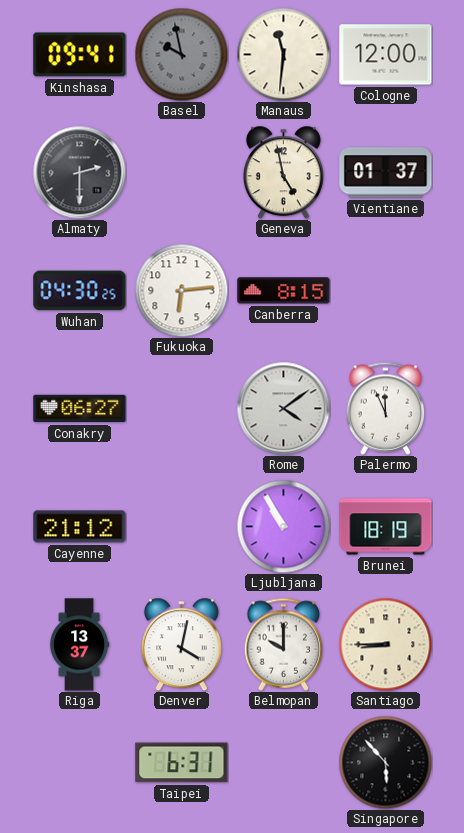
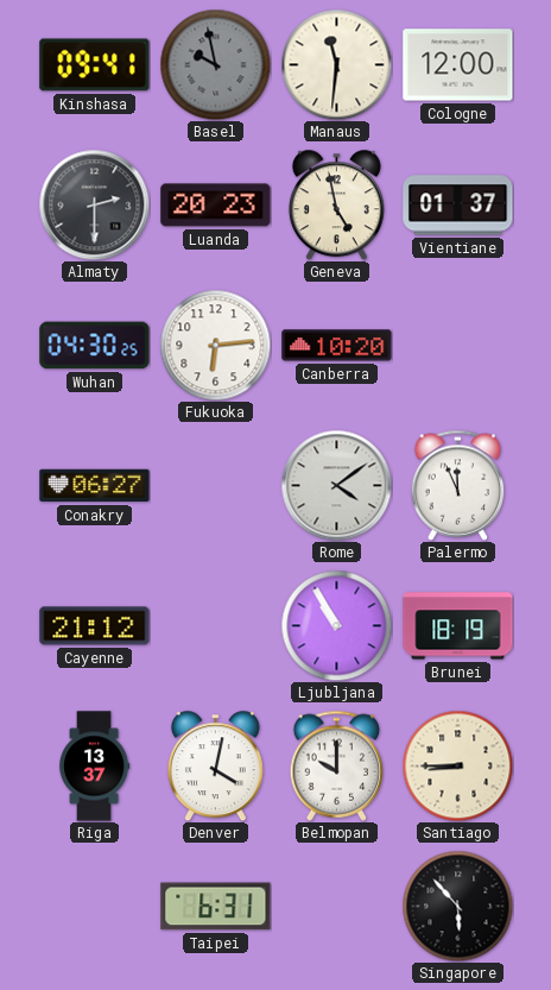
Luanda: none -> 20:23
Canberra: 8:15 -> 10:20
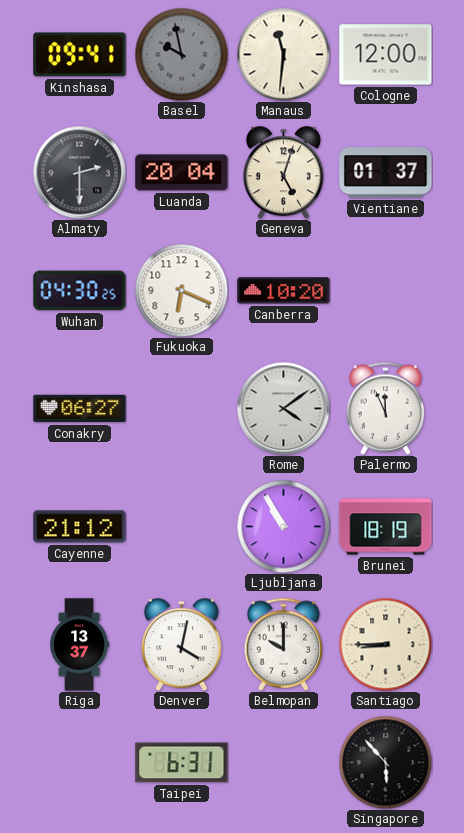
Luanda: 20:23 -> 20:04
Geneva: 4:58 -> 5:03
Fukuoka: 6:14 -> 6:19
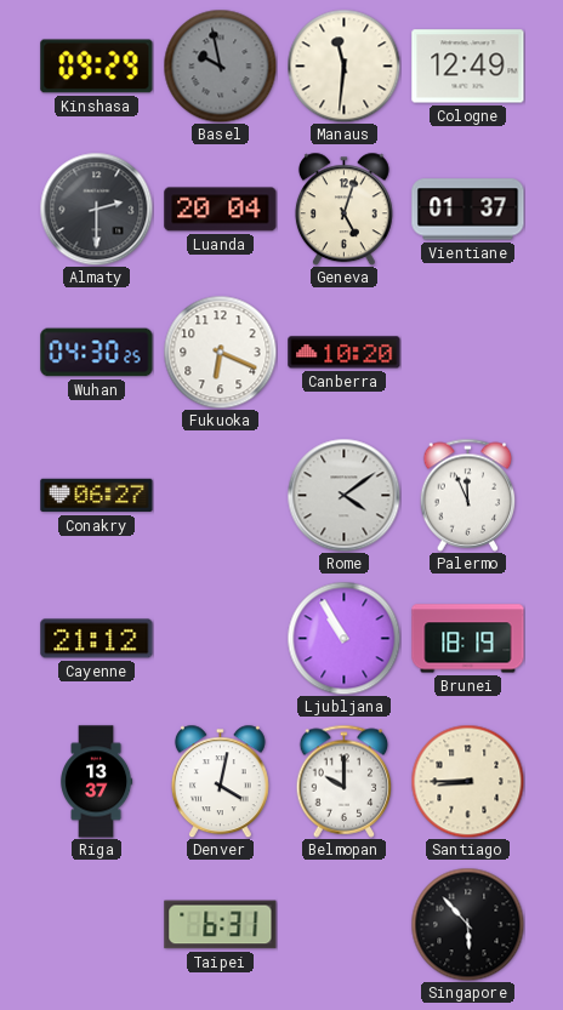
Kinshasa: 09:41 -> 09:29
Cologne: 12:00 -> 12:49
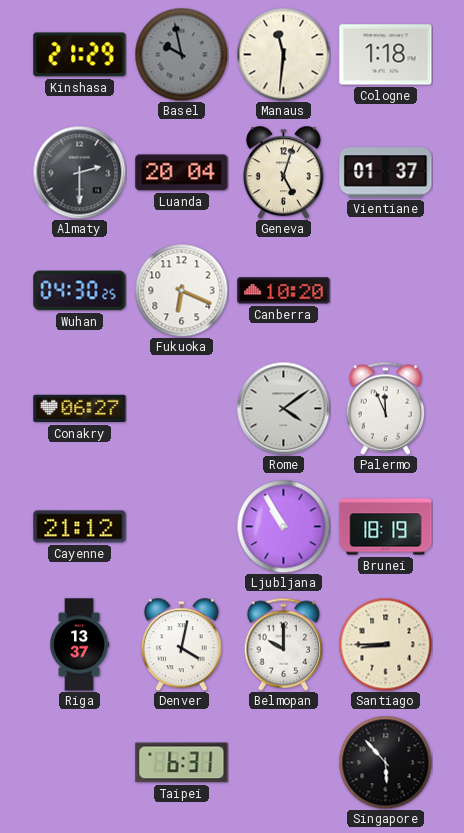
Kinshasa: 09:29 -> 21:29
Cologne: 12:49 -> 1:18
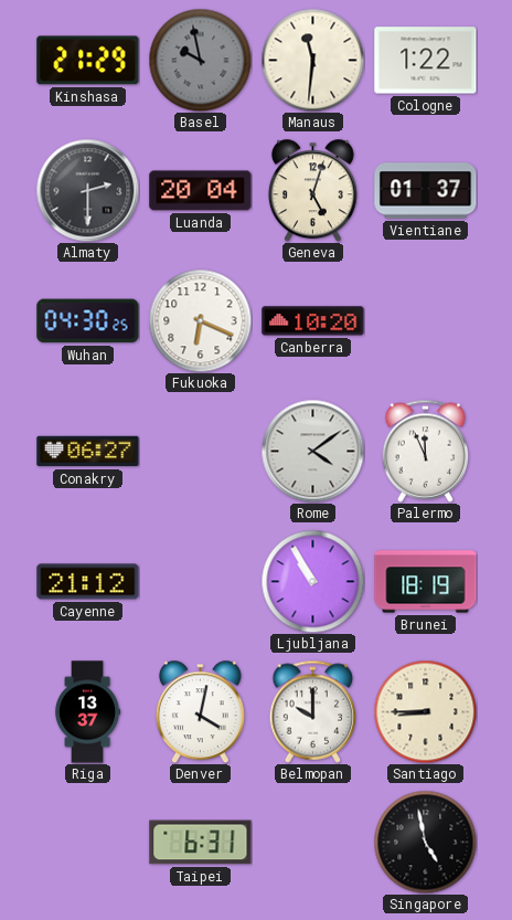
Cologne: 1:18 -> 1:22
Singapore: 5:53 -> 4:58
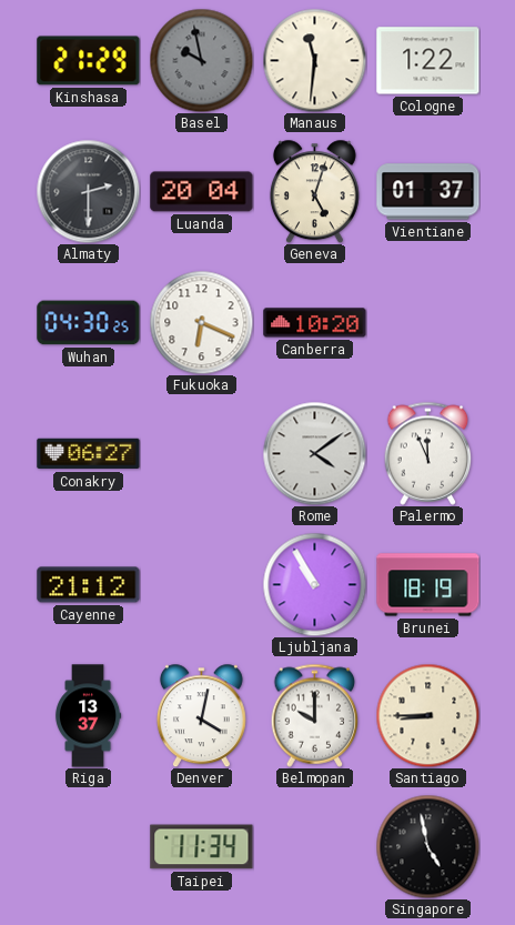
Taipei: 6:31 -> 11:34
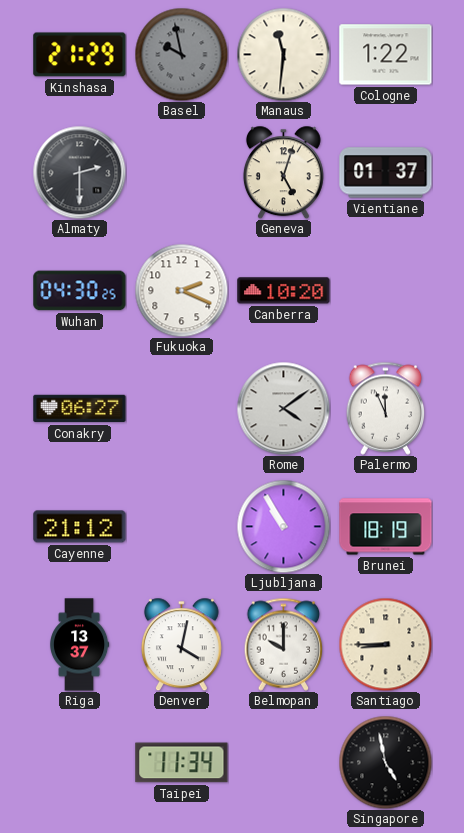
Luanda: 20:04 -> none
Fukuoka: 6:19 -> 2:19
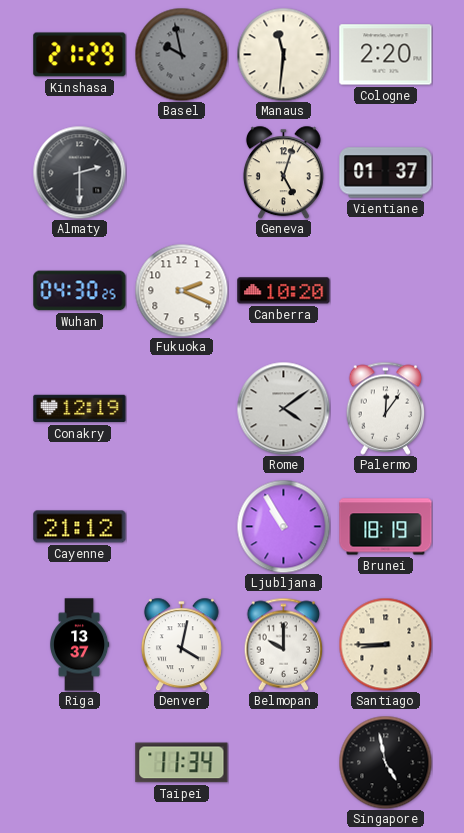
Cologne: 1:22 -> 2:20
Conakry: 06:27 -> 12:19
Palermo: 11:56 -> 12:06
